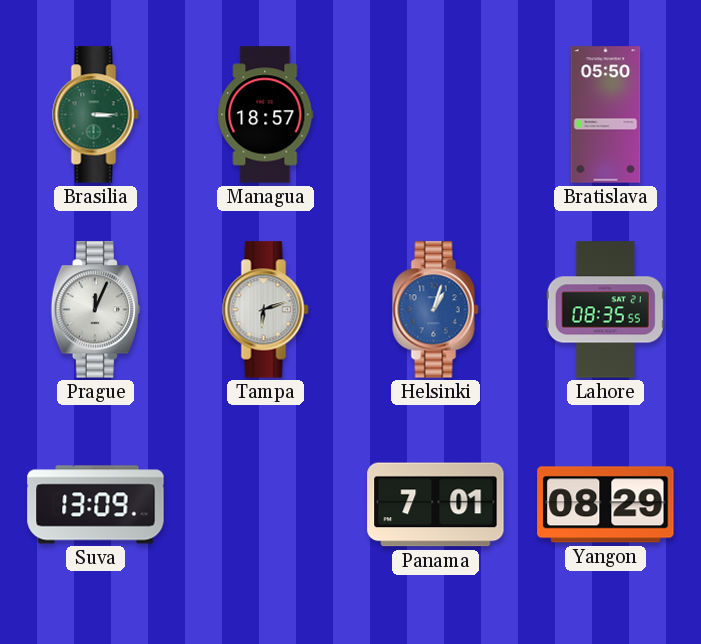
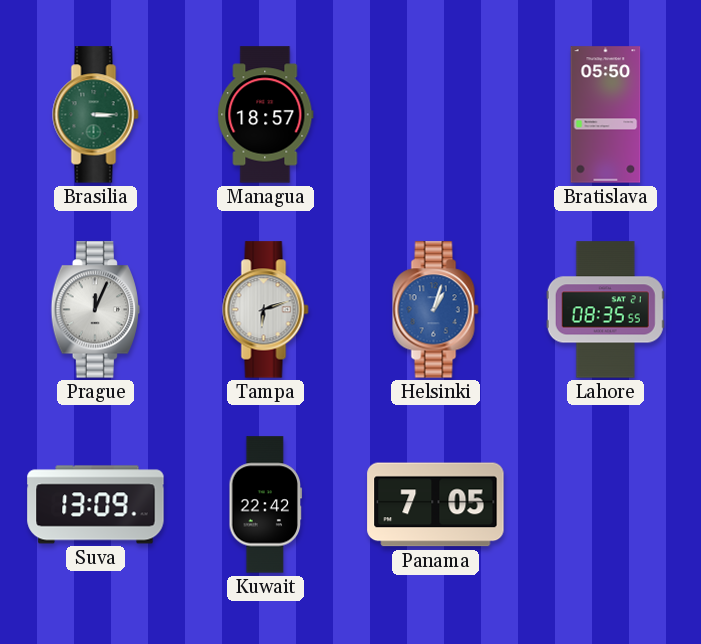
Kuwait: none -> 22:42
Panama: 7:01 -> 7:05
Yangon: 08:29 -> none
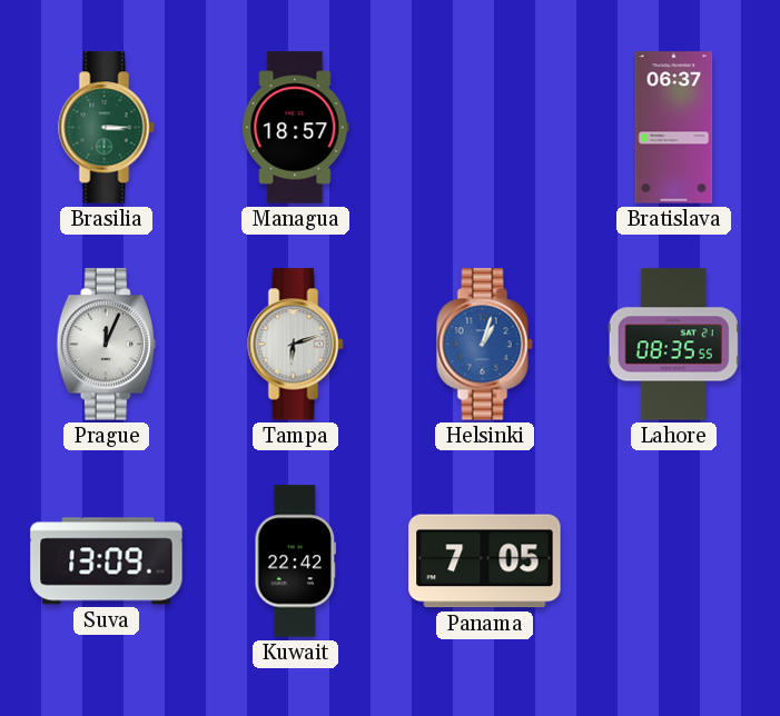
Bratislava: 05:50 -> 06:37
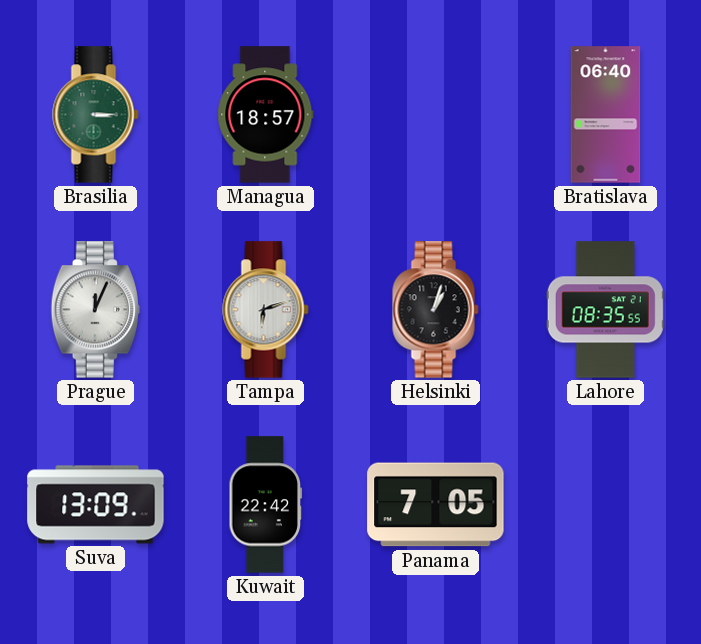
Bratislava: 06:37 -> 06:40
Helsinki dial: blue -> black
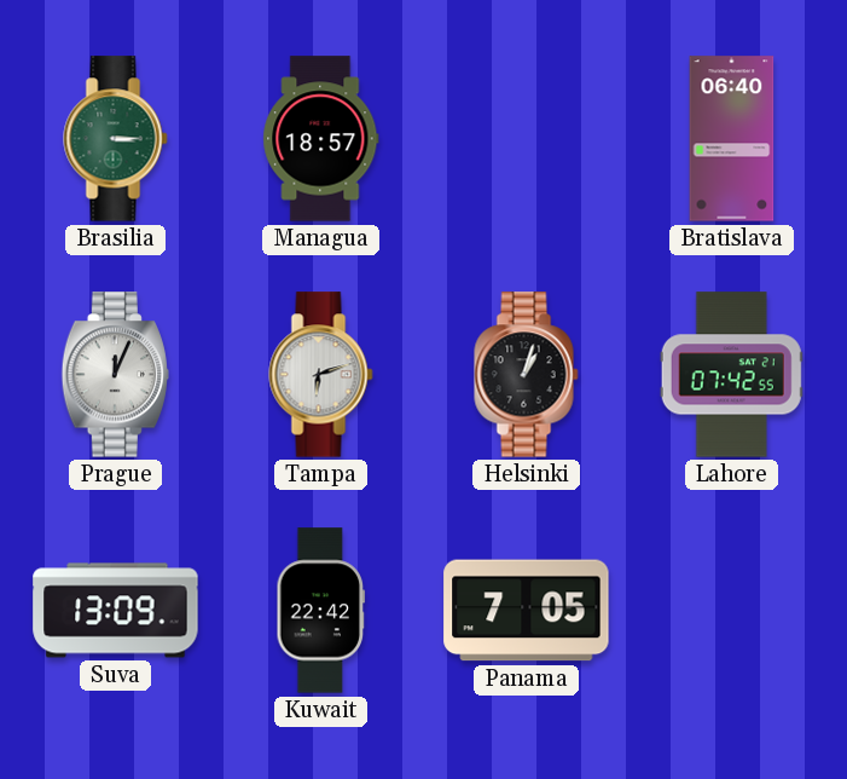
Lahore: 08:35 -> 07:42
